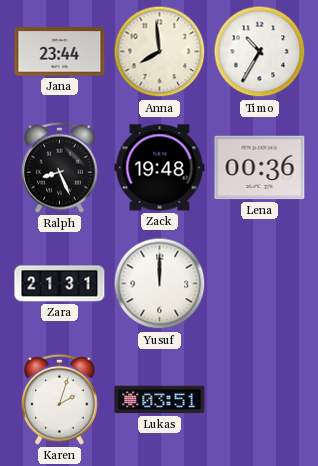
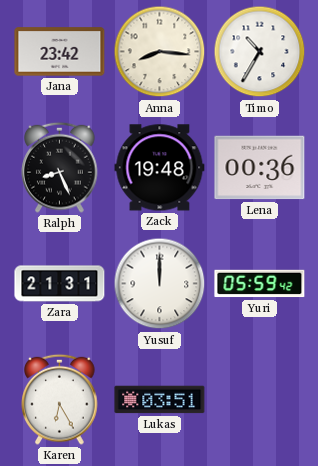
Jana: 23:44 -> 23:42
Anna: 7:59 -> 8:16
Yuri: none -> 05:59
Karen: 2:03 -> 6:25
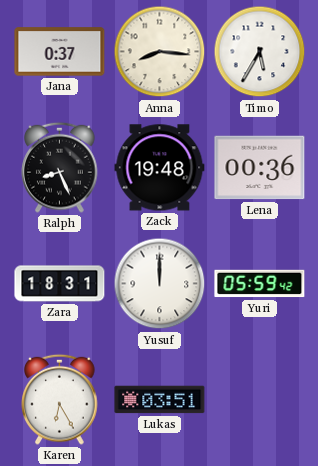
Jana: 23:42 -> 0:37
Timo: 10:35 -> 5:35
Zara: 21:31 -> 18:31
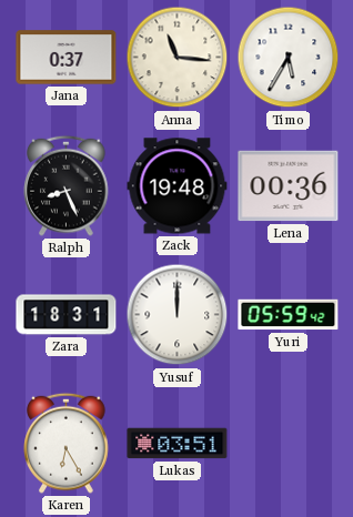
Anna: 8:16 -> 11:16
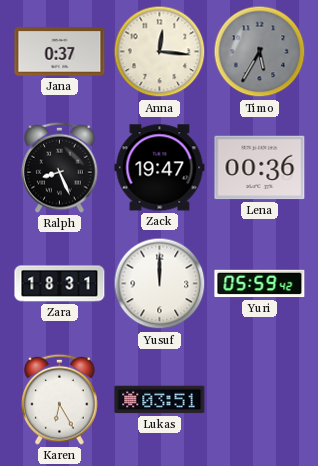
Anna: 11:16 -> 12:16
Timo dial: white -> grey
Zack: 19:48 -> 19:47
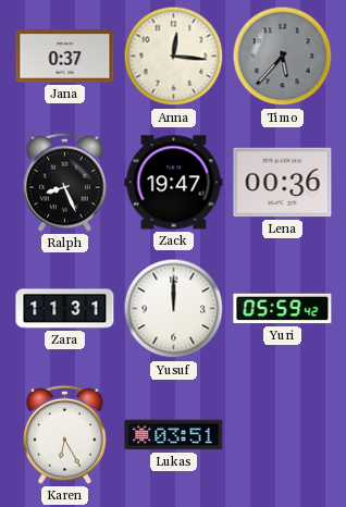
Timo: 5:35 -> 5:37
Zara: 18:31 -> 11:31
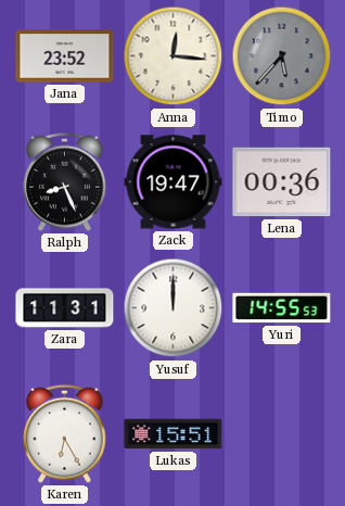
Jana: 0:37 -> 23:52
Yuri: 05:59 -> 14:55
Lukas: 03:51 -> 15:51
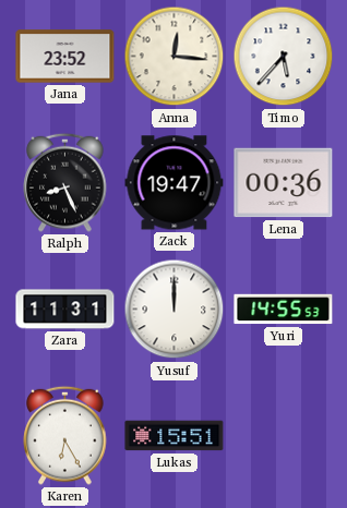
Timo dial: grey -> white
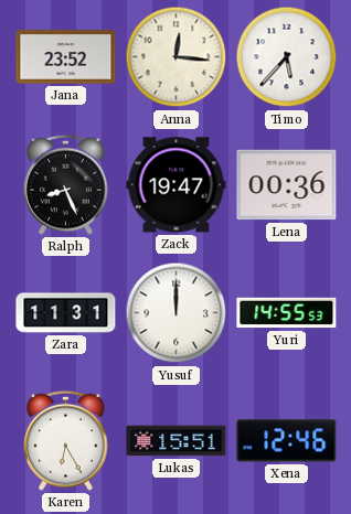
Xena: none -> 12:46
